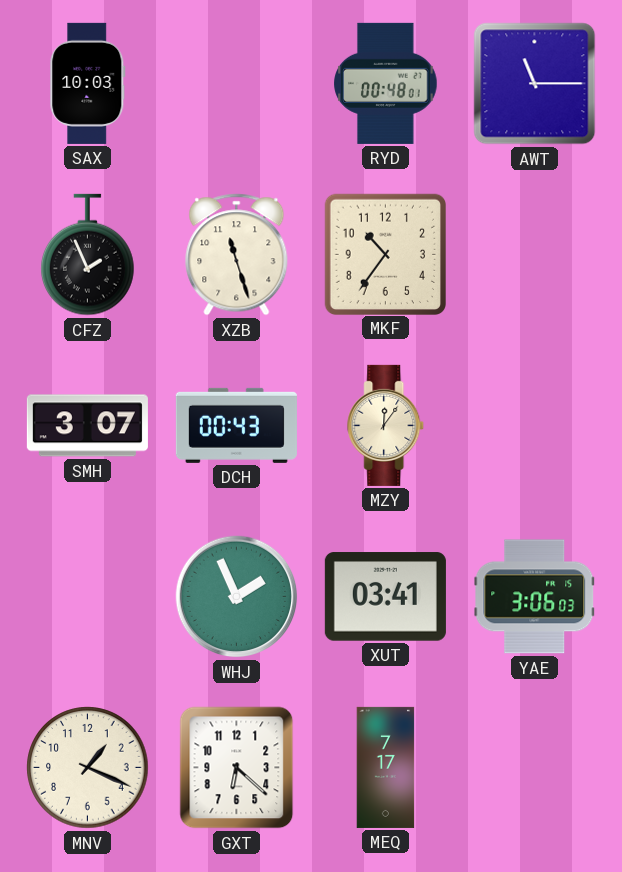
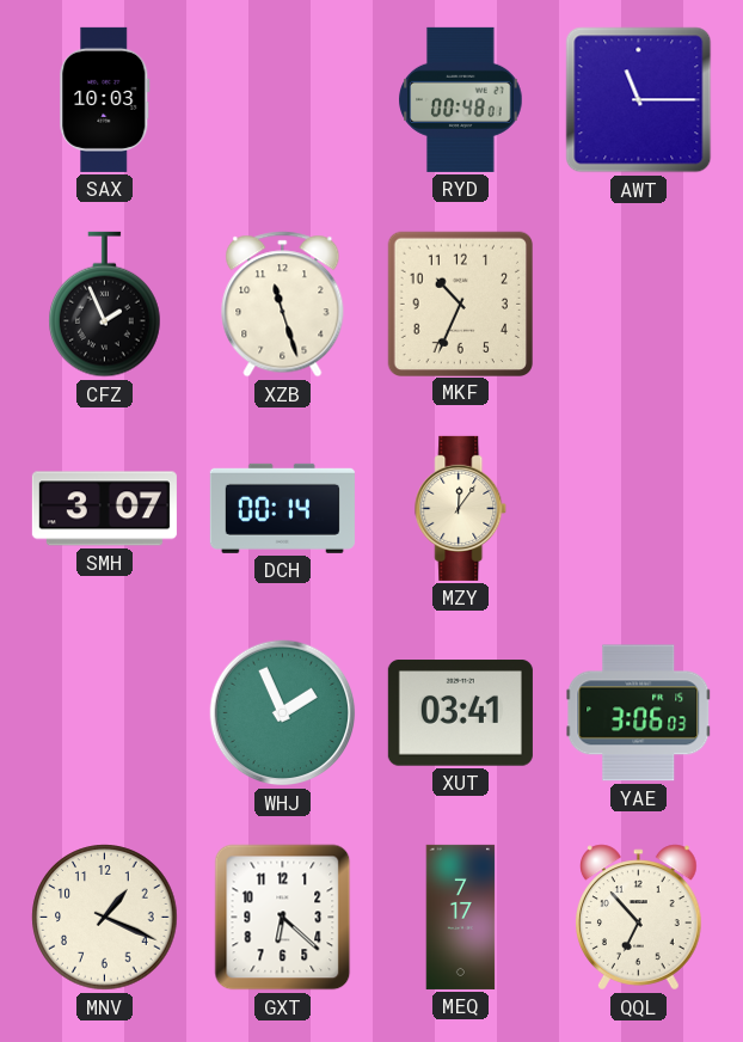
MKF: 10:36 -> 10:34
DCH: 00:43 -> 00:14
QQL: none -> 6:53
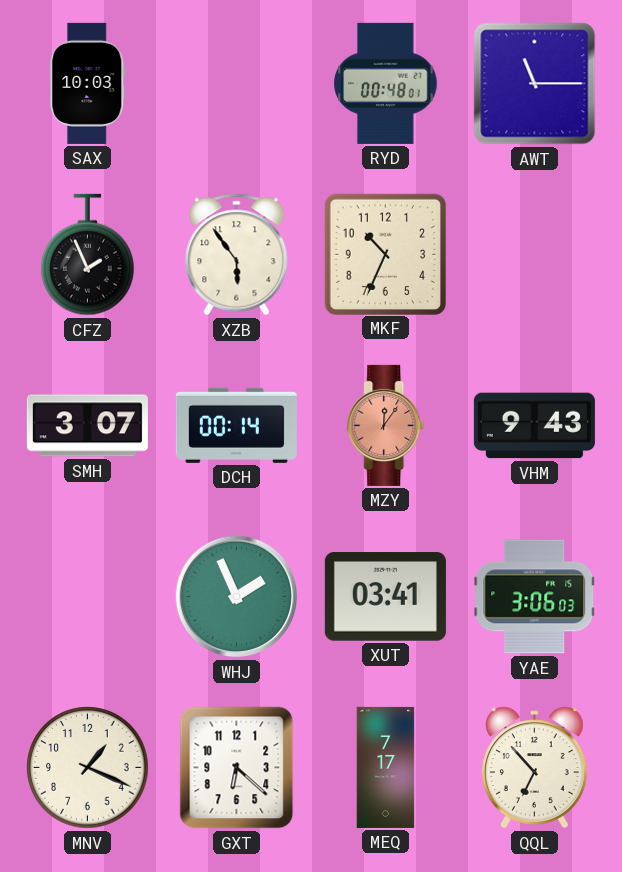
XZB: 11:27 -> 5:54
MZY dial: cream -> salmon
VHM: none -> 9:43
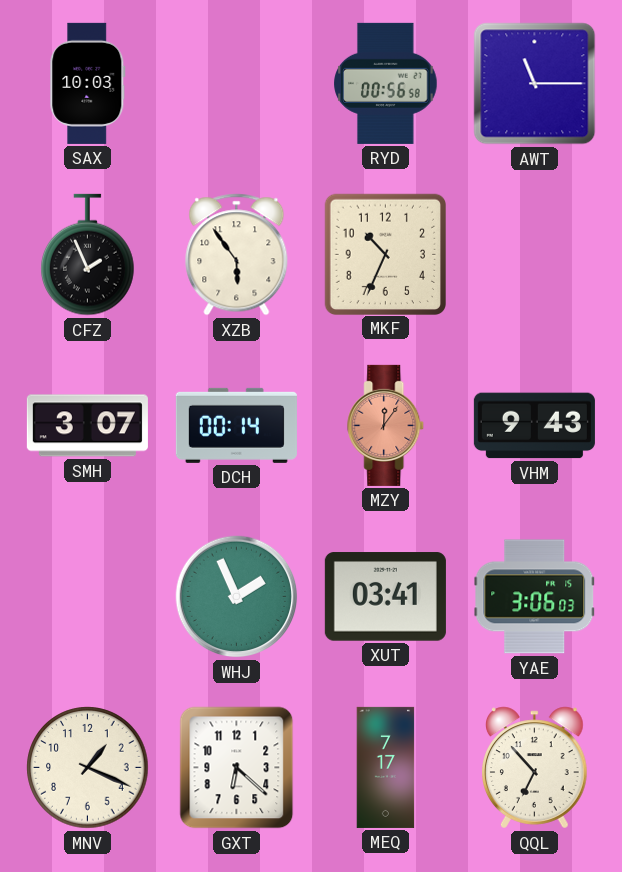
RYD: 00:48 -> 00:56
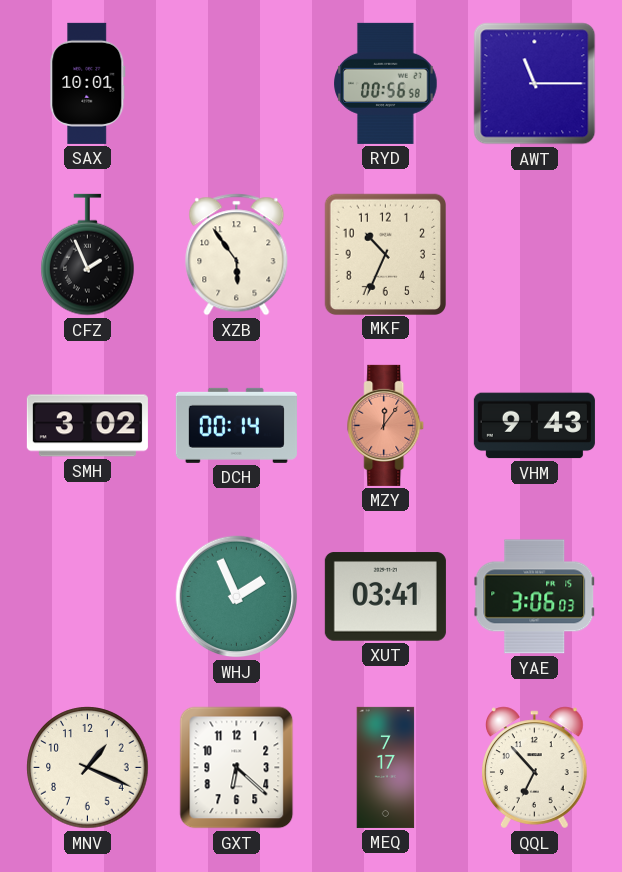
SAX: 10:03 -> 10:01
SMH: 3:07 -> 3:02
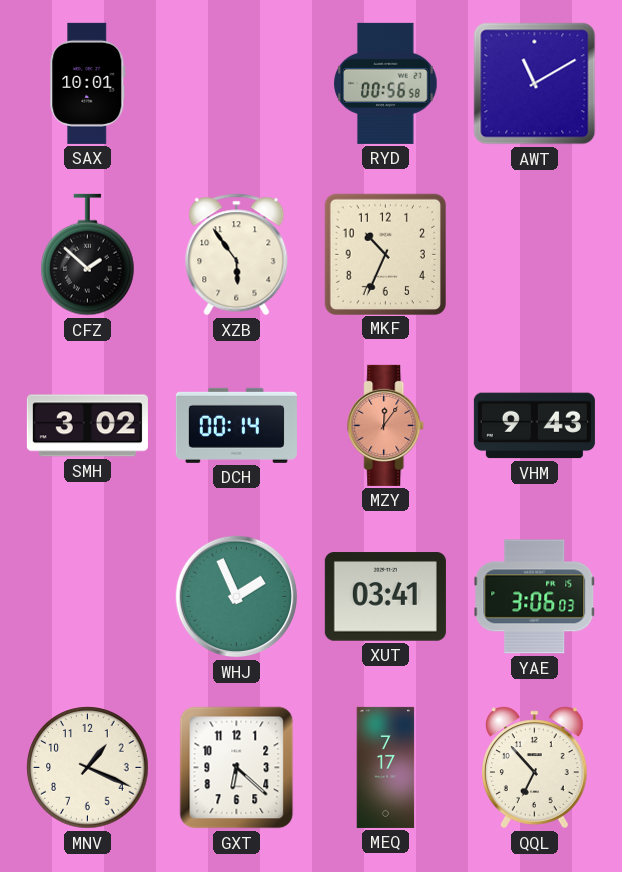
AWT: 11:15 -> 11:10
CFZ: 1:56 -> 1:52
